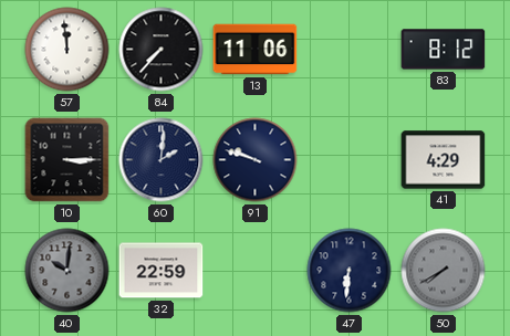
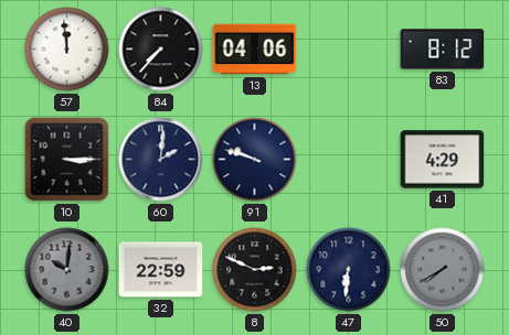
13: 11:06 -> 04:06
8: none -> 2:49
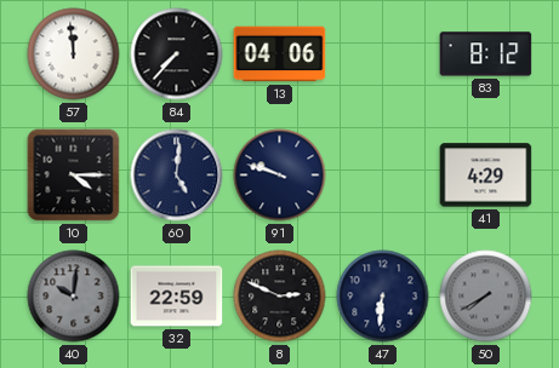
10: 3:15 -> 4:15
60: 2:01 -> 5:01
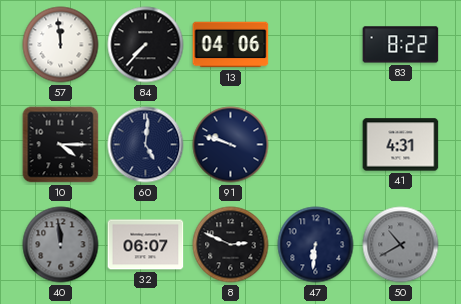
83: 8:12 -> 8:22
41: 4:29 -> 4:31
40: 10:01 -> 11:59
32: 22:59 -> 06:07
50: 7:40 -> 10:40
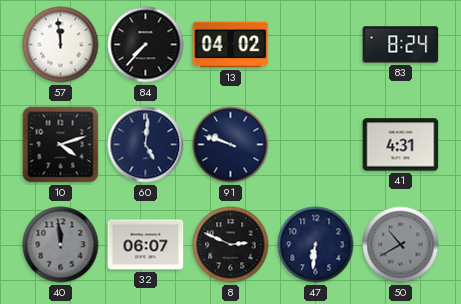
13: 04:06 -> 04:02
83: 8:22 -> 8:24
10: 4:15 -> 4:12
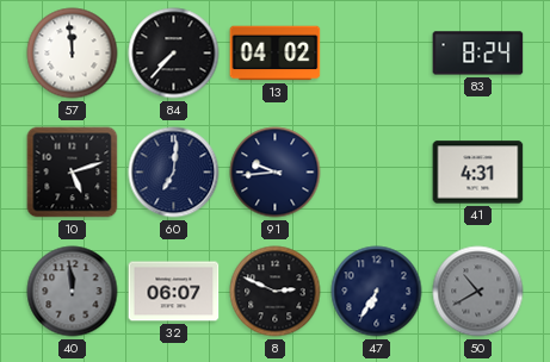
10: 4:12 -> 5:12
60: 5:01 -> 7:01
91: 9:48 -> 9:44
47: 6:31 -> 6:35
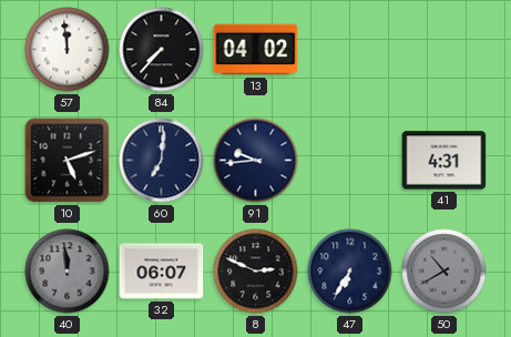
83: 8:24 -> none
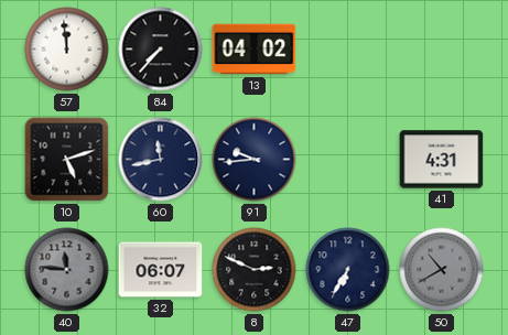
60: 7:01 -> 11:43
40: 11:59 -> 11:46
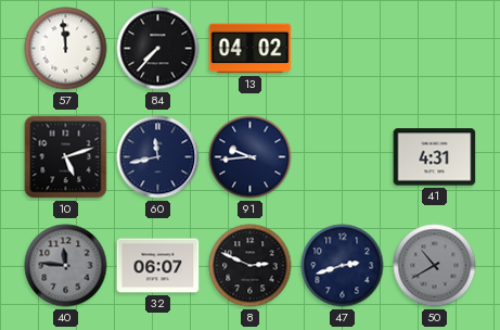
47: 6:35 -> 2:42
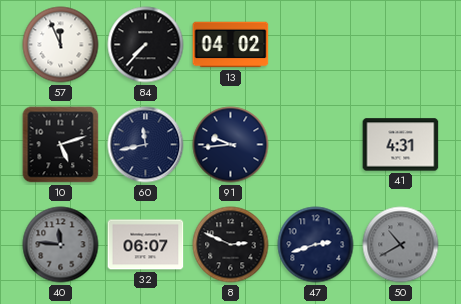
57: 11:59 -> 11:56
